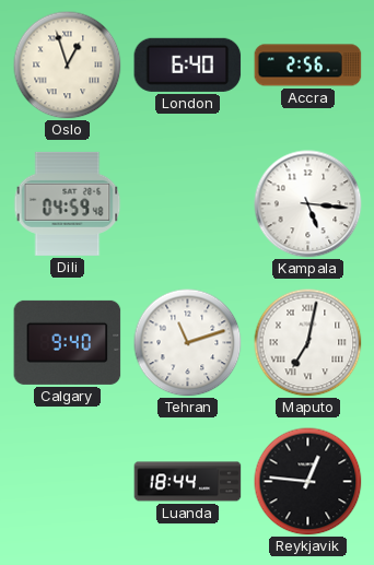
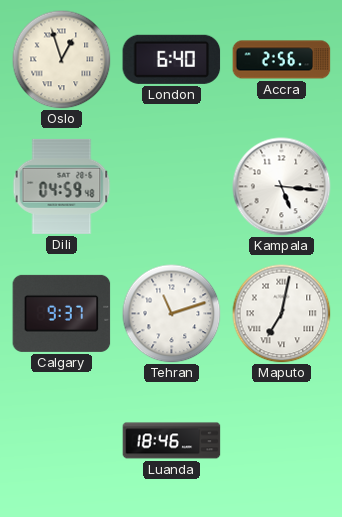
Calgary: 9:40 -> 9:37
Luanda: 18:44 -> 18:46
Reykjavik: 12:46 -> none
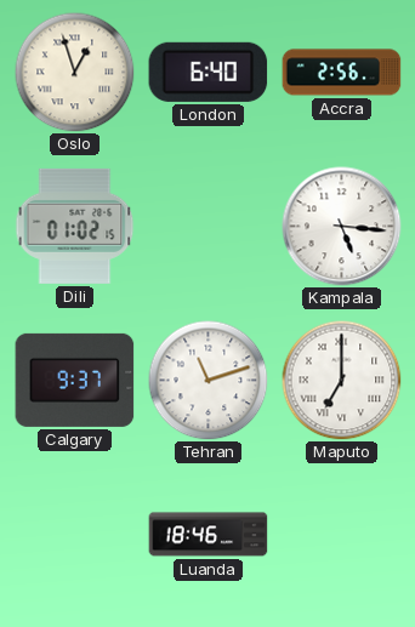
Dili: 04:59 -> 01:02
Maputo: 7:02 -> 7:00
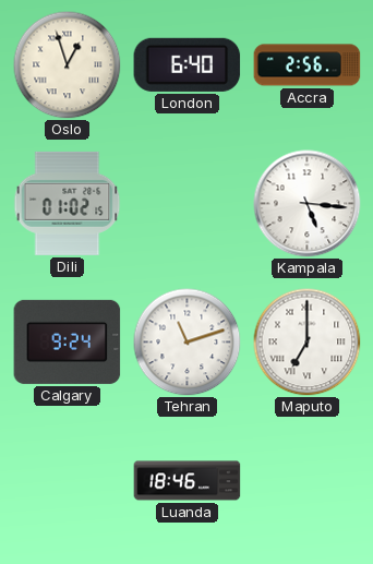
Calgary: 9:37 -> 9:24
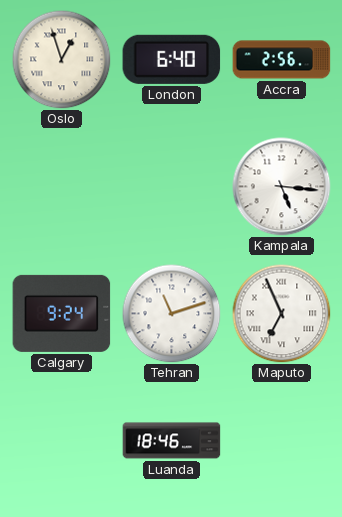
Dili: 01:02 -> none
Maputo: 7:00 -> 6:56
